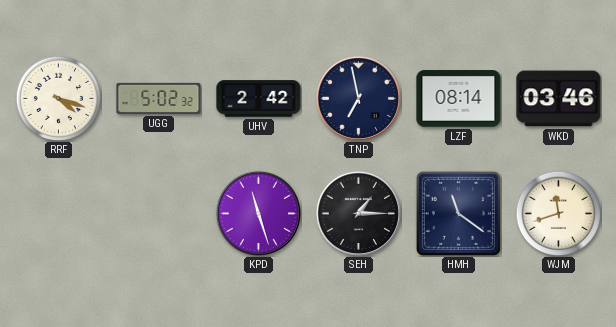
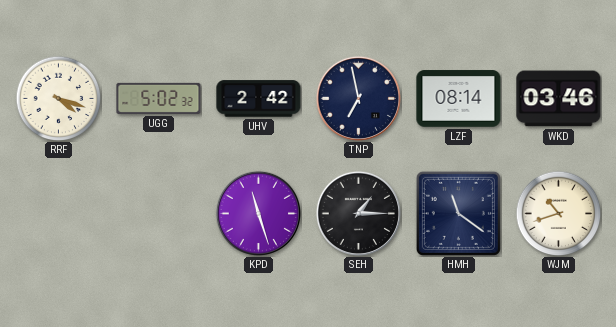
WJM: 11:42 -> 10:42
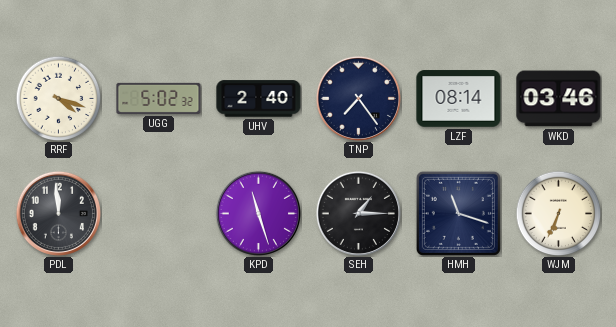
UHV: 2:42 -> 2:40
TNP: 6:58 -> 7:24
PDL: none -> 11:59
HMH: 11:21 -> 11:18
WJM: 10:42 -> 6:34
